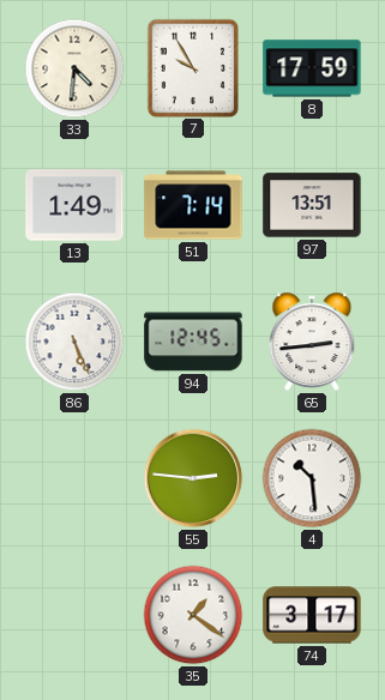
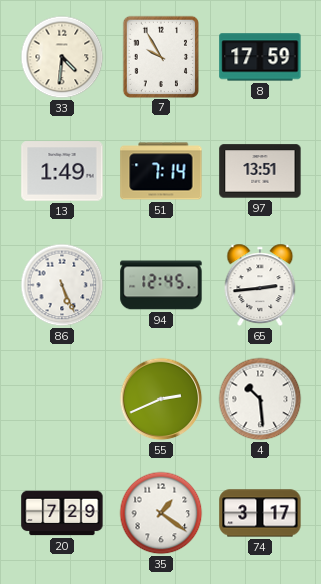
55: 2:46 -> 2:41
20: none -> 7:29
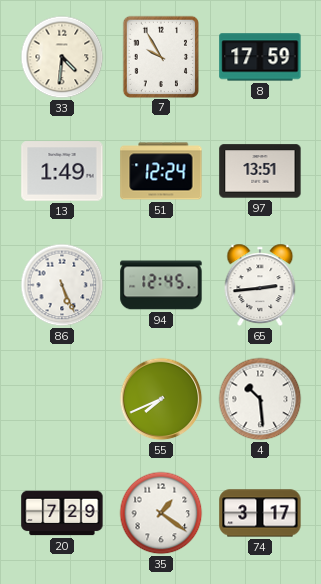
51: 7:14 -> 12:24
55: 2:41 -> 7:41
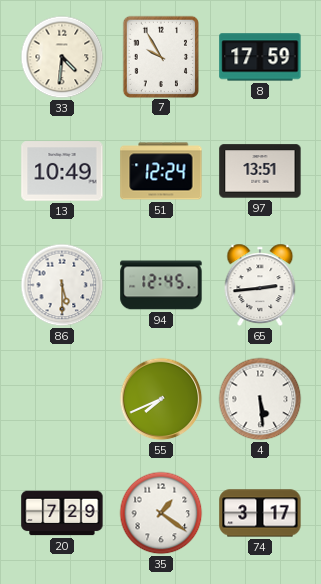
13: 1:49 -> 10:49
86: 5:26 -> 5:30
4: 10:29 -> 5:29
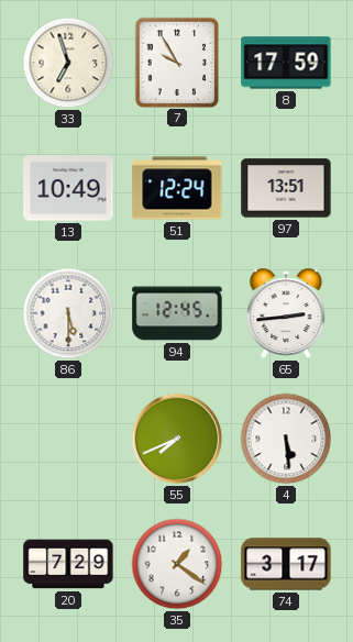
33: 4:31 -> 6:57
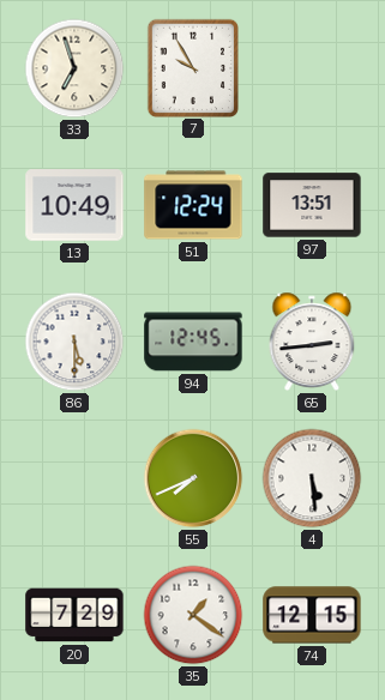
8: 17:59 -> none
74: 3:17 -> 12:15
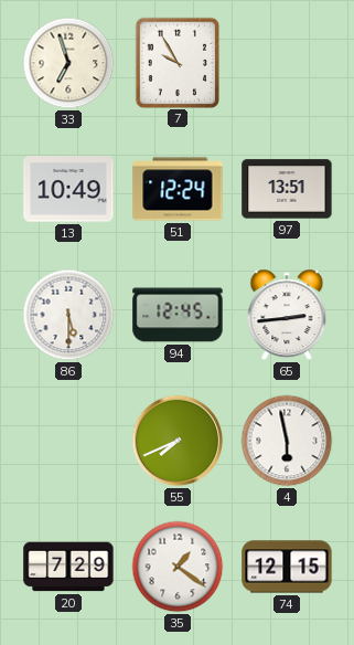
4: 5:29 -> 5:58
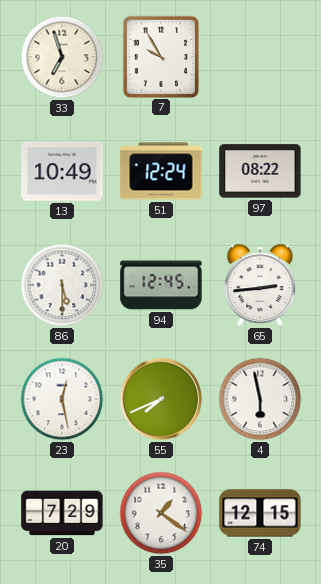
97: 13:51 -> 08:22
23: none -> 12:28
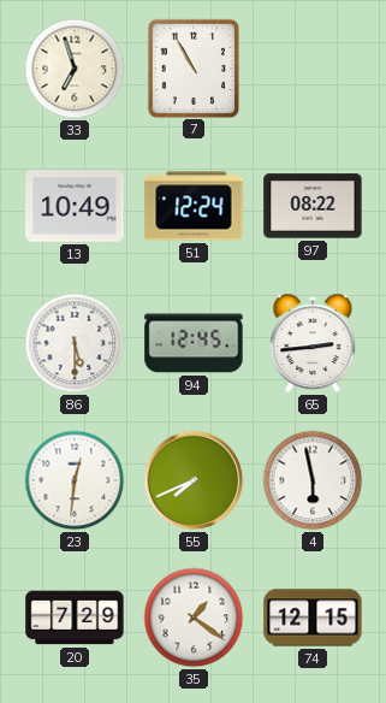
7: 9:55 -> 10:55
23: 12:28 -> 12:31
